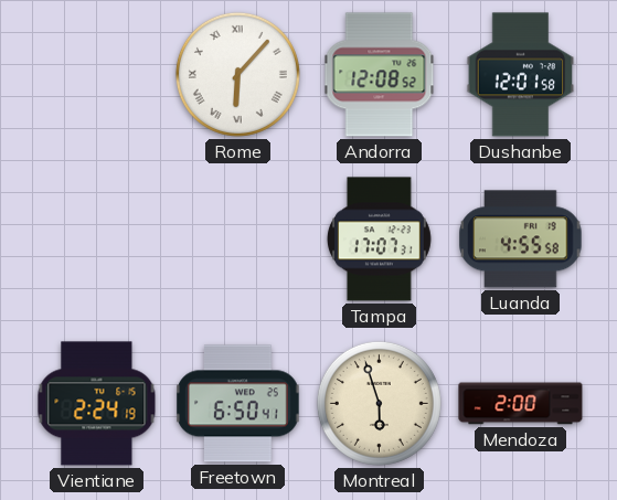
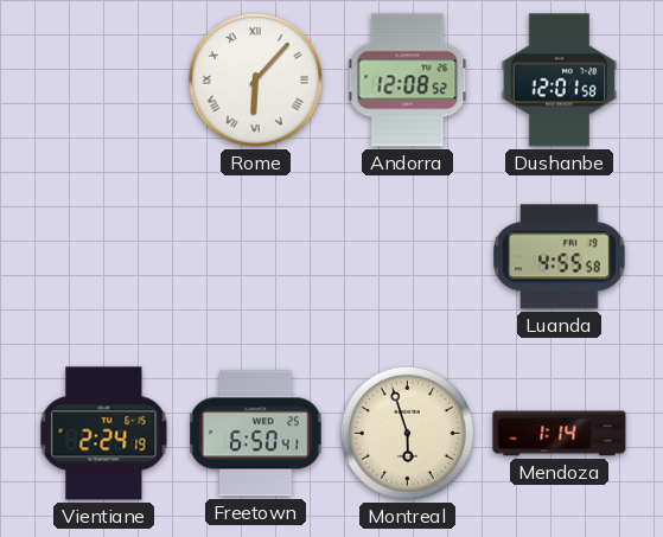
Tampa: 17:07 -> none
Mendoza: 2:00 -> 1:14
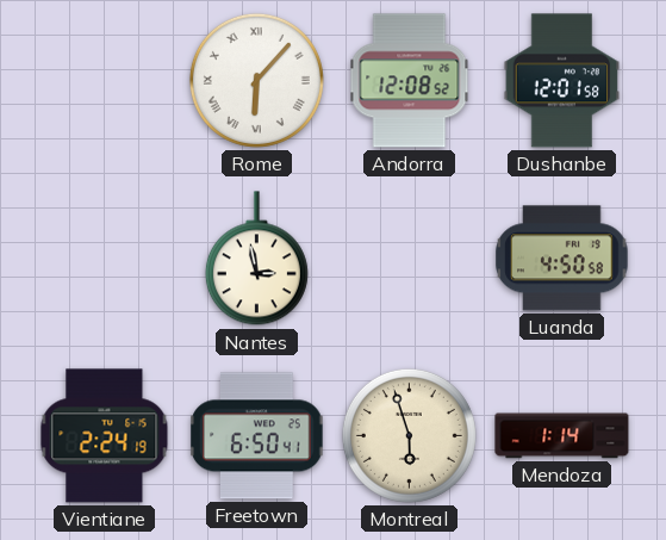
Nantes: none -> 2:58
Luanda: 4:55 -> 4:50
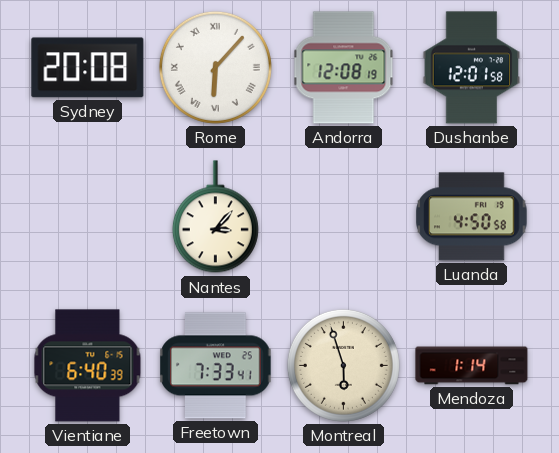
Sydney: none -> 20:08
Andorra: 12:08:52 -> 12:08:19
Nantes: 2:58 -> 3:07
Vientiane: 2:24 -> 6:40
Freetown: 6:50 -> 7:33
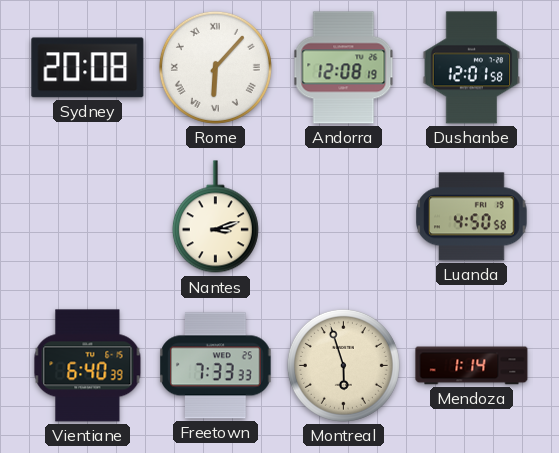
Nantes: 3:07 -> 3:12
Freetown: 7:33:41 -> 7:33:33
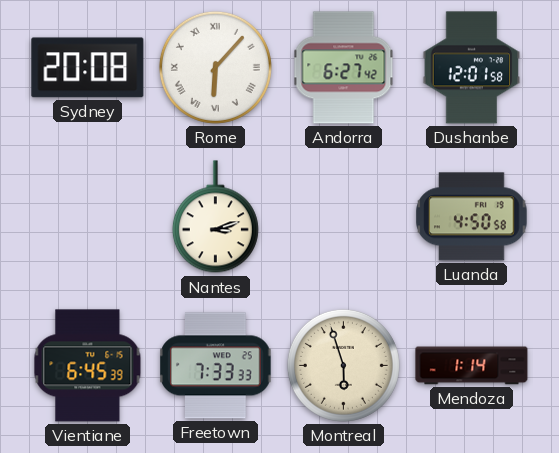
Andorra: 12:08 -> 6:27
Vientiane: 6:40 -> 6:45
